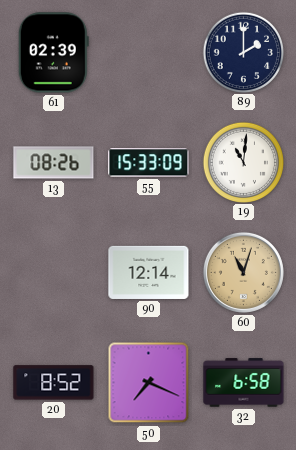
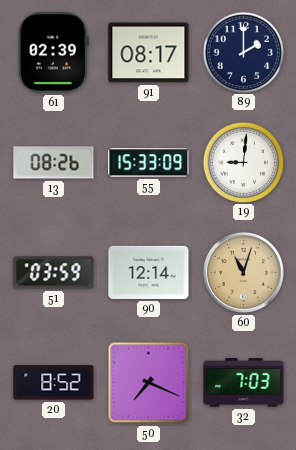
91: none -> 08:17
19: 11:01 -> 9:01
51: none -> 03:59
32: 6:58 -> 7:03
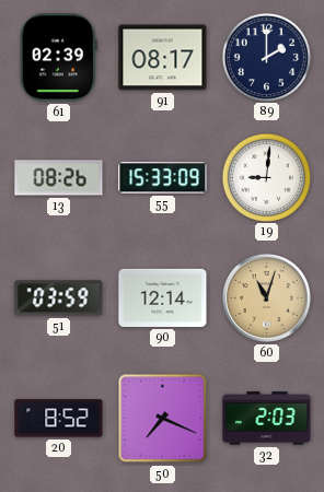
32: 7:03 -> 2:03
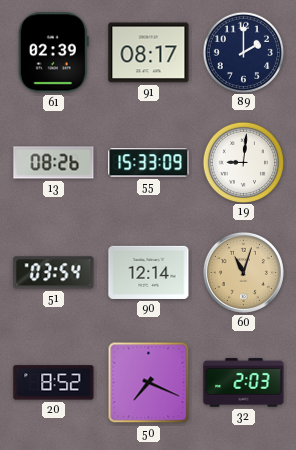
51: 03:59 -> 03:54
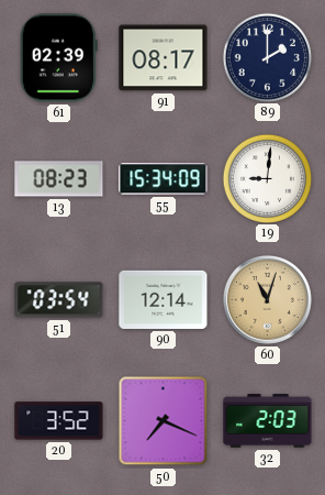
13: 08:26 -> 08:23
55: 15:33 -> 15:34
20: 8:52 -> 3:52
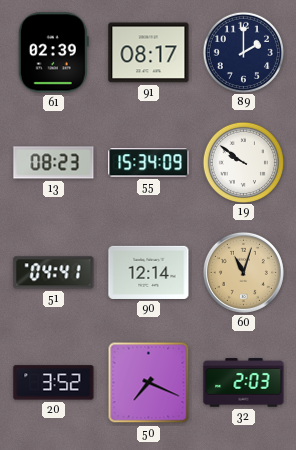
19: 9:01 -> 9:51
51: 03:54 -> 04:41
